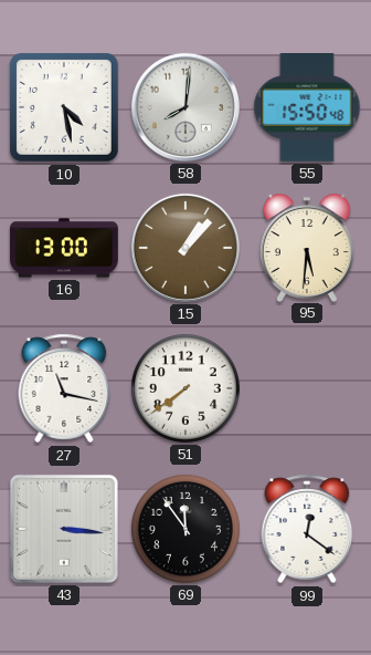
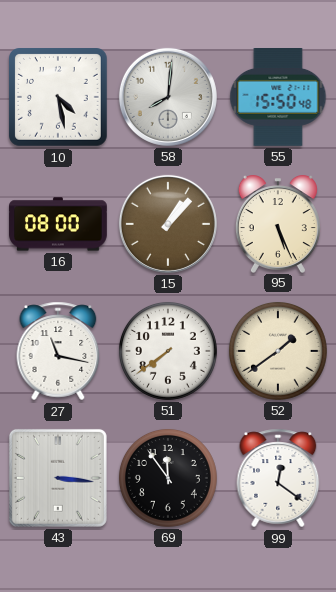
16: 13:00 -> 08:00
95: 5:31 -> 5:26
52: none -> 1:39
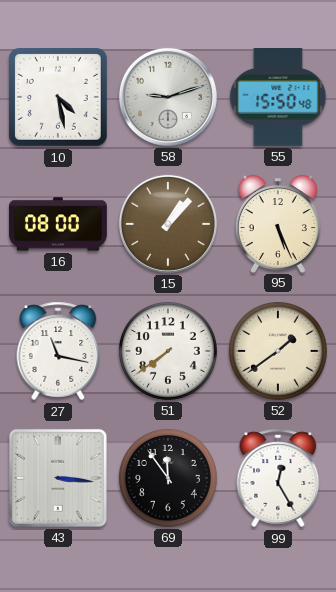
58: 8:01 -> 9:12
99: 12:21 -> 12:25
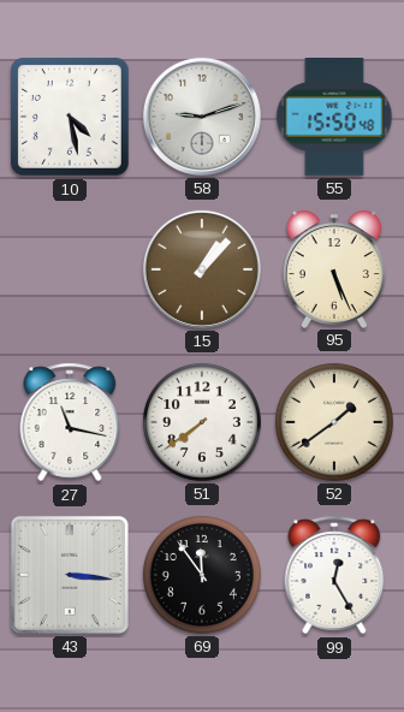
16: 08:00 -> none
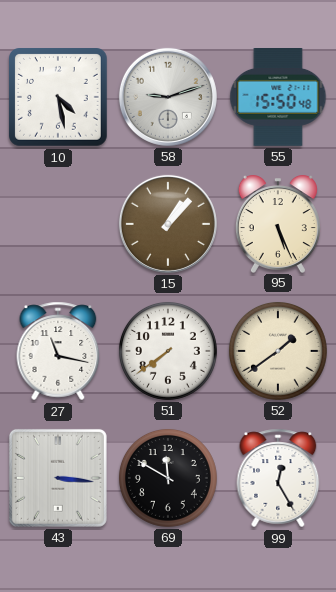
69: 11:54 -> 11:50
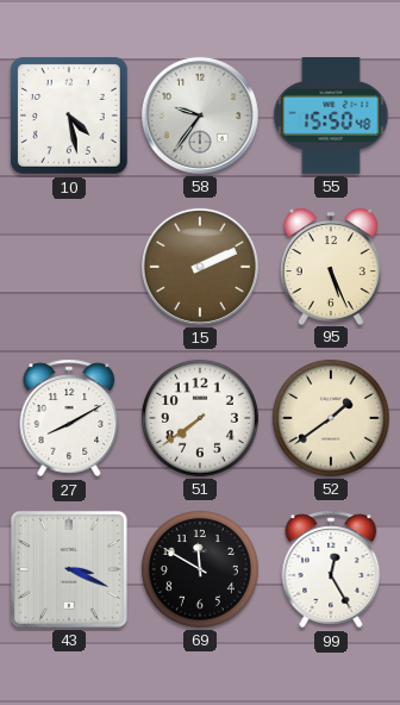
58: 9:12 -> 9:36
15: 1:07 -> 2:11
27: 11:17 -> 8:10
43: 3:16 -> 3:19
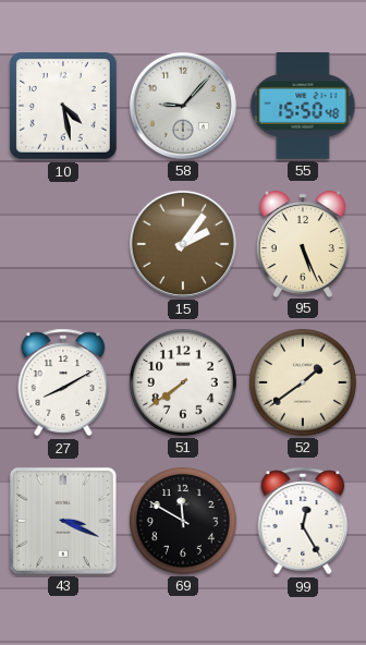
58: 9:36 -> 9:07
15: 2:11 -> 2:06
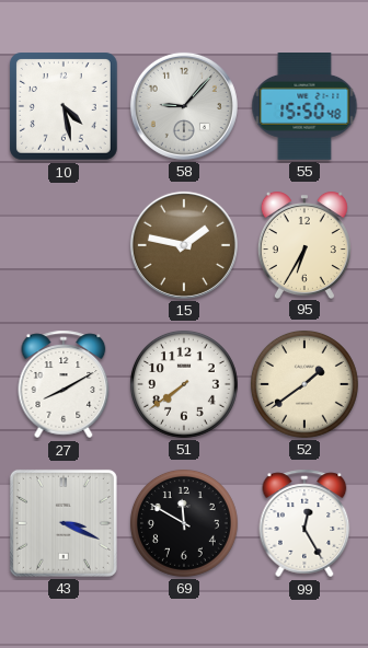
15: 2:06 -> 1:47
95: 5:26 -> 6:35
